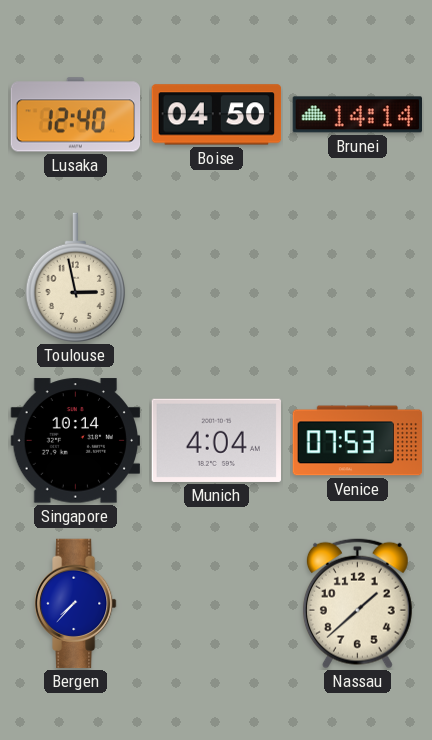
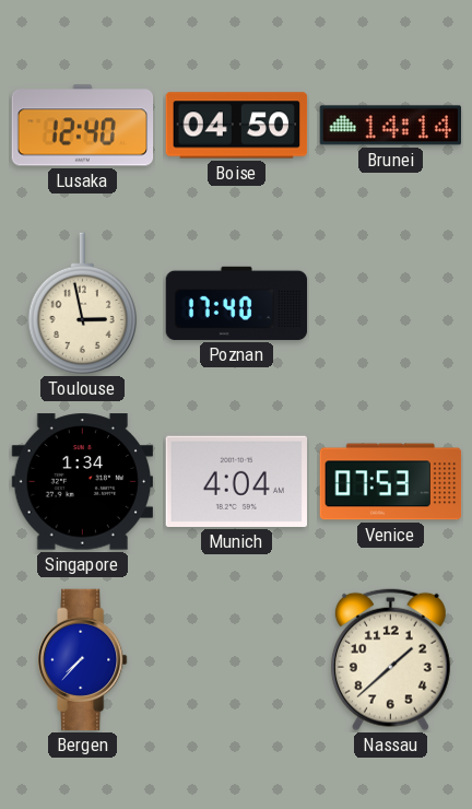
Poznan: none -> 17:40
Singapore: 10:14 -> 1:34
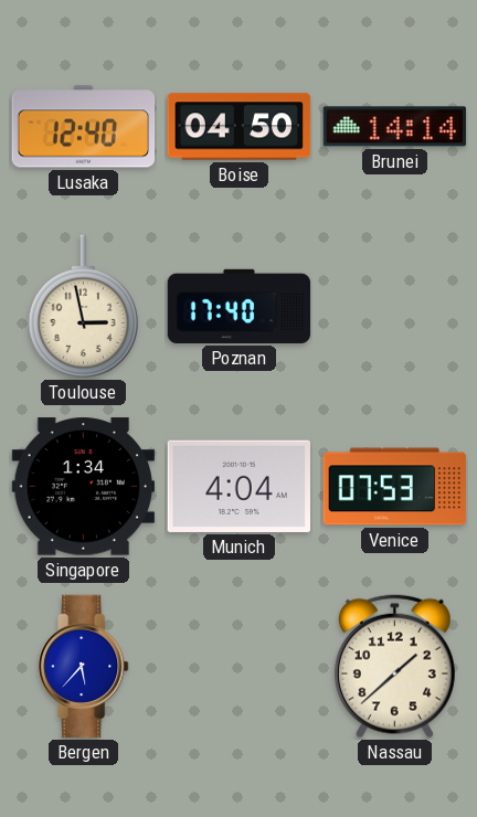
Bergen: 7:37 -> 5:37
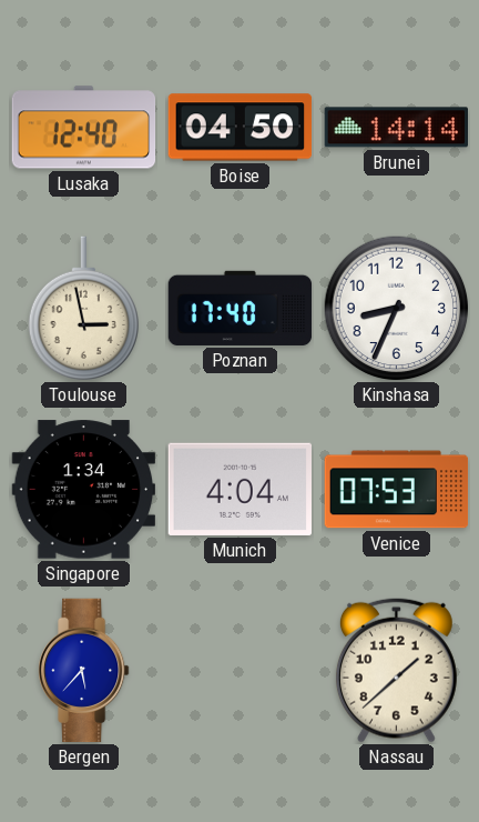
Kinshasa: none -> 8:34
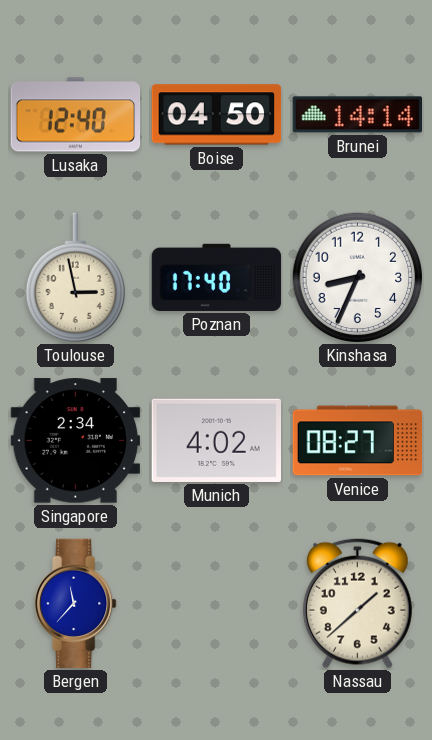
Singapore: 1:34 -> 2:34
Munich: 4:04 -> 4:02
Venice: 07:53 -> 08:27
Bergen: 5:37 -> 11:37
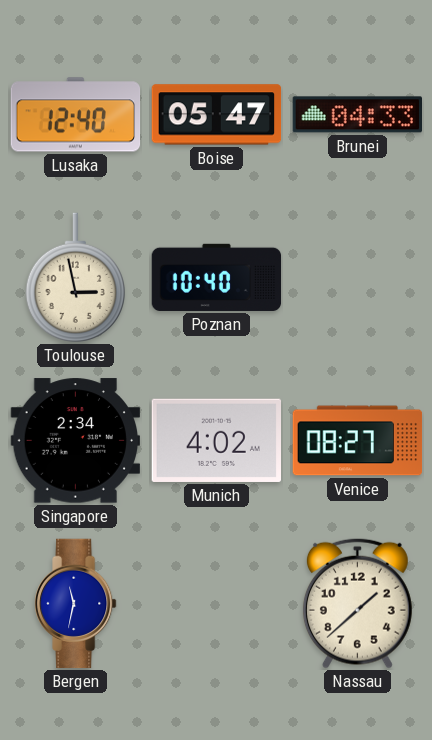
Boise: 04:50 -> 05:47
Brunei: 14:14 -> 04:33
Poznan: 17:40 -> 10:40
Kinshasa: 8:34 -> none
Bergen: 11:37 -> 11:32
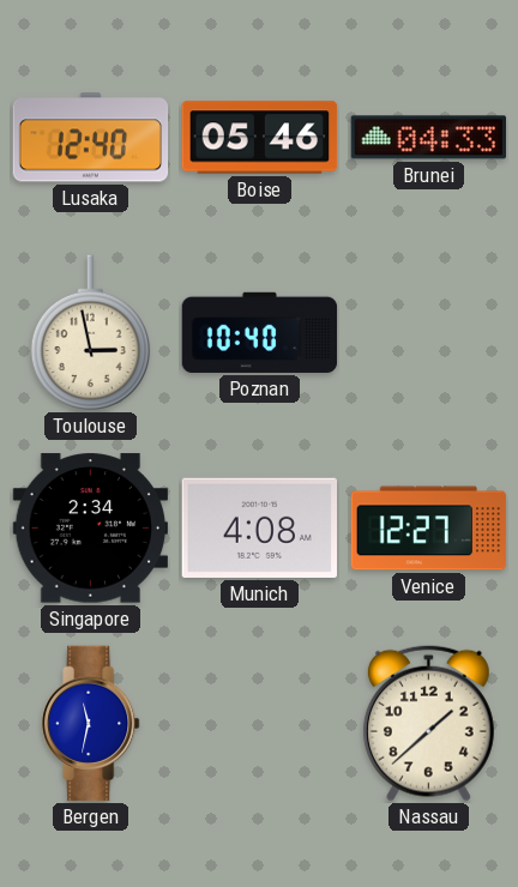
Boise: 05:47 -> 05:46
Munich: 4:02 -> 4:08
Venice: 08:27 -> 12:27
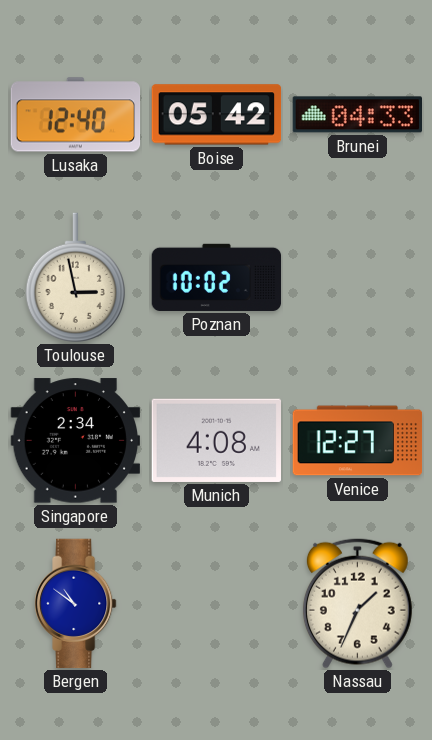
Boise: 05:46 -> 05:42
Poznan: 10:40 -> 10:02
Bergen: 11:32 -> 10:51
Nassau: 1:38 -> 1:34
